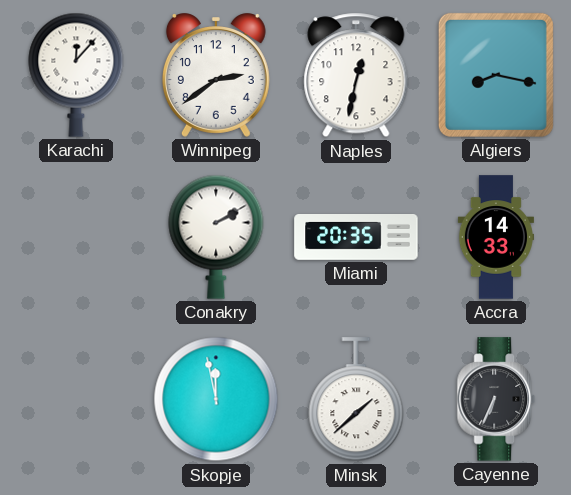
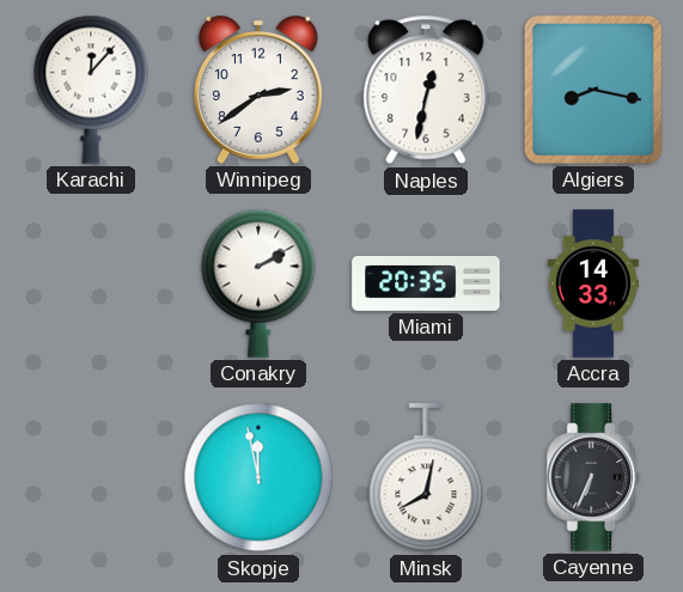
Minsk: 1:38 -> 8:02
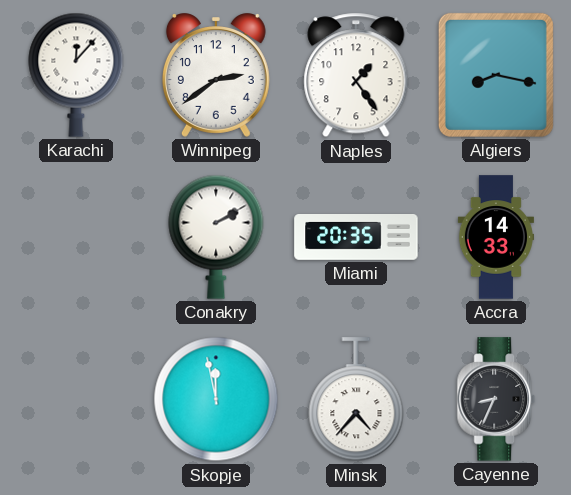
Naples: 12:32 -> 1:24
Minsk: 8:02 -> 4:37
Cayenne: 6:34 -> 8:34
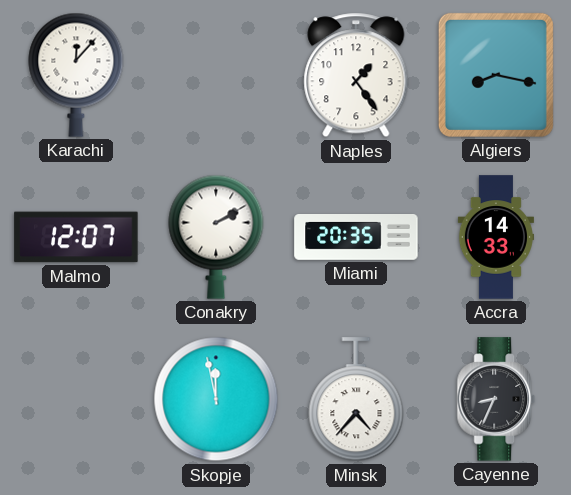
Winnipeg: 2:39 -> none
Malmo: none -> 12:07
